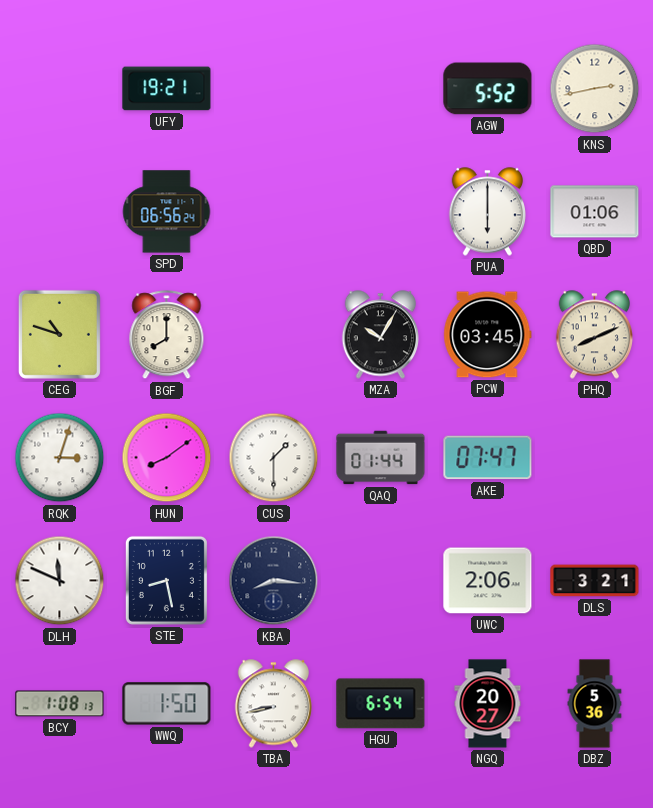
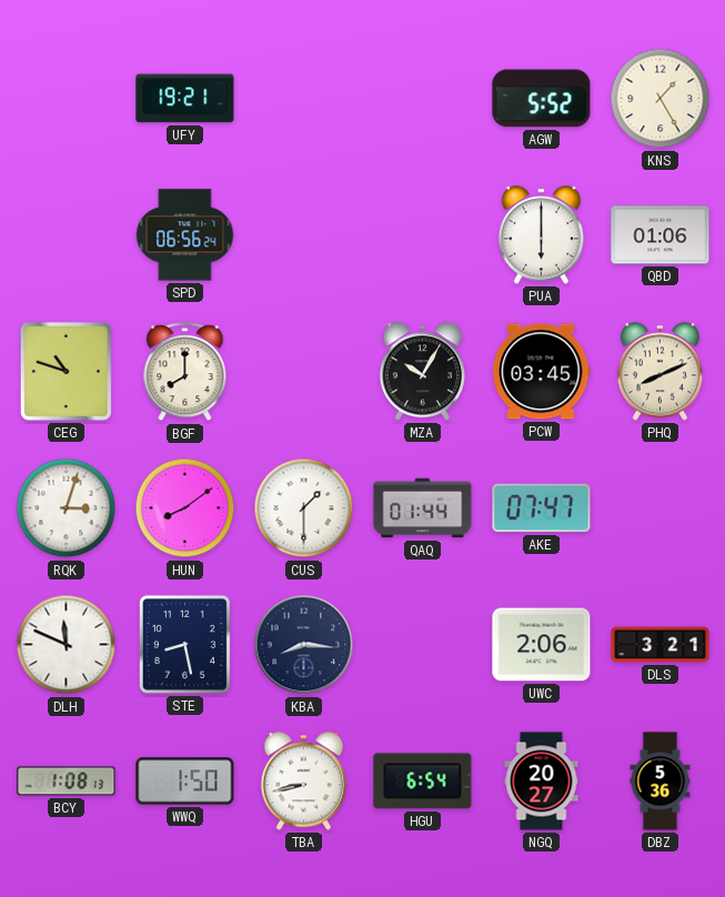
KNS: 2:43 -> 1:25
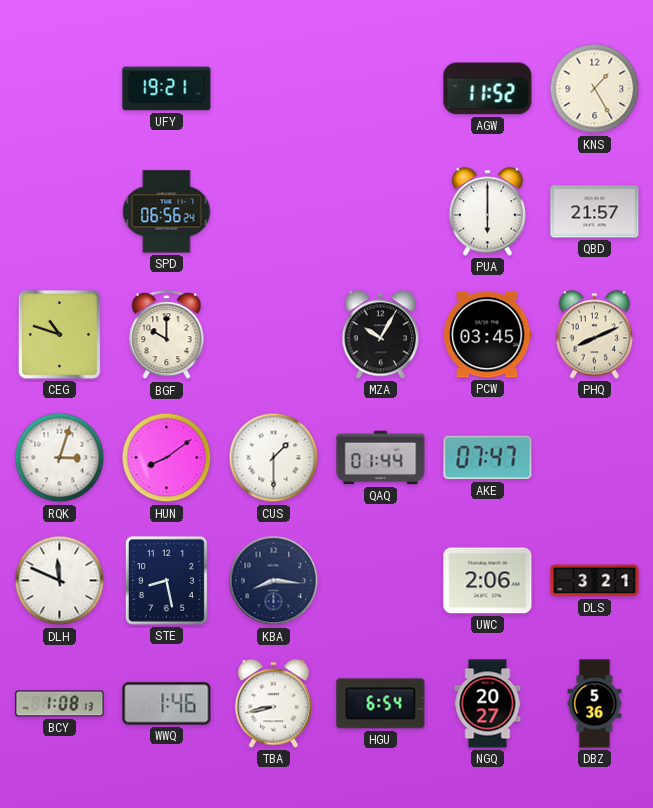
AGW: 5:52 -> 11:52
QBD: 01:06 -> 21:57
BGF: 8:00 -> 10:00
WWQ: 1:50 -> 1:46
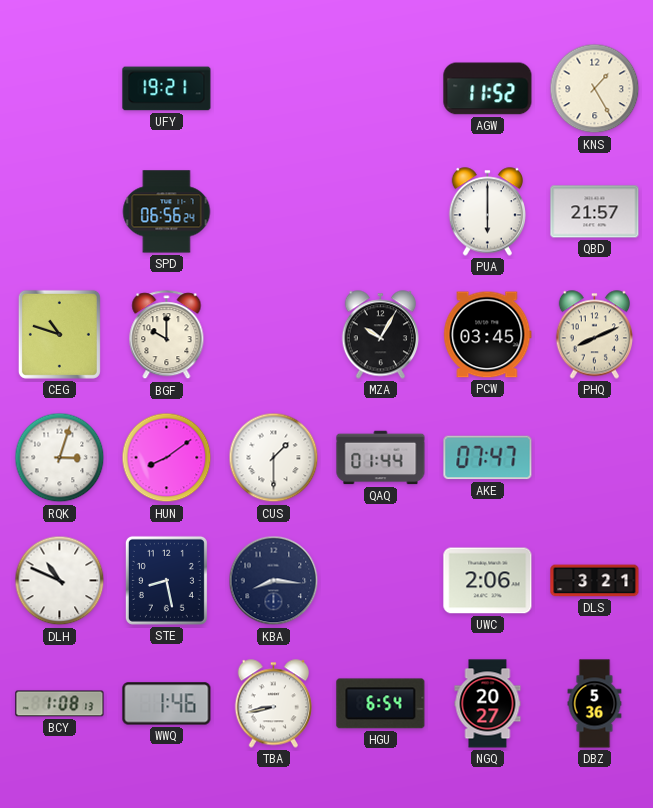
DLH: 11:49 -> 10:49
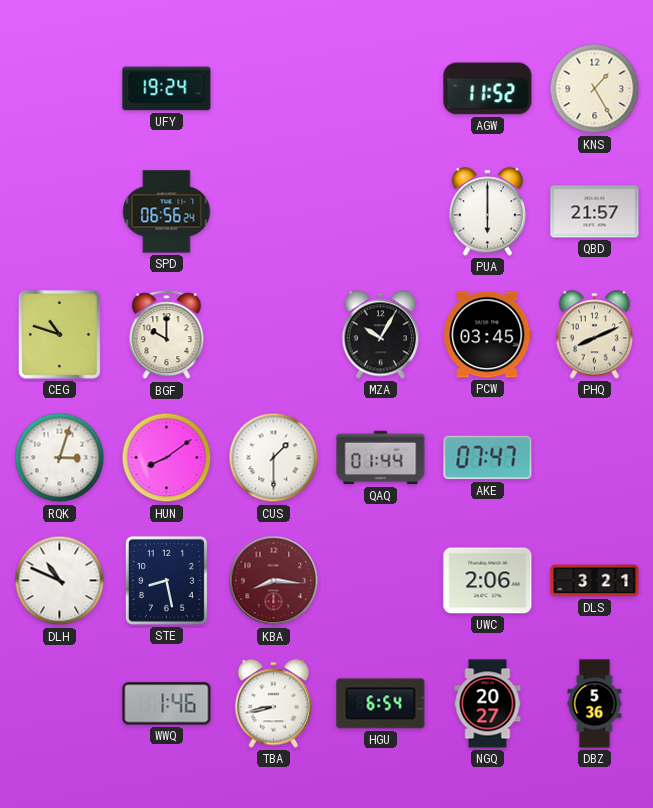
UFY: 19:21 -> 19:24
KBA dial: navy -> burgundy
BCY: 1:08 -> none
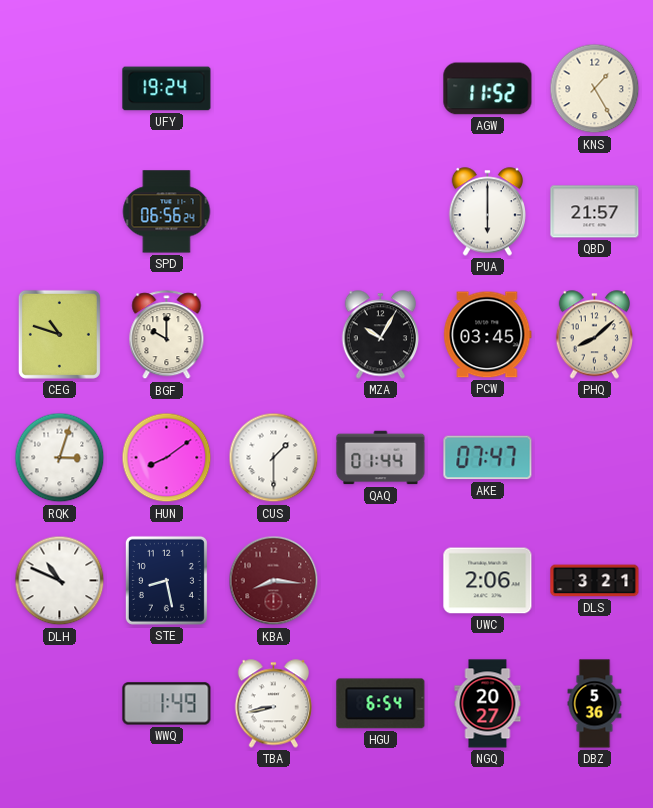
PHQ: 8:11 -> 8:08
WWQ: 1:46 -> 1:49
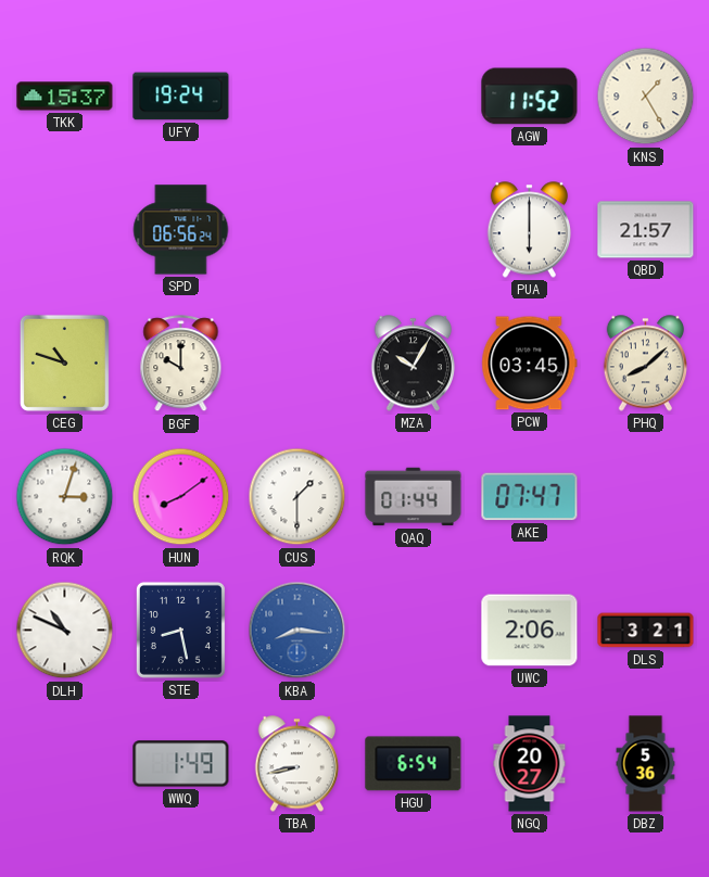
TKK: none -> 15:37
KBA dial: burgundy -> blue
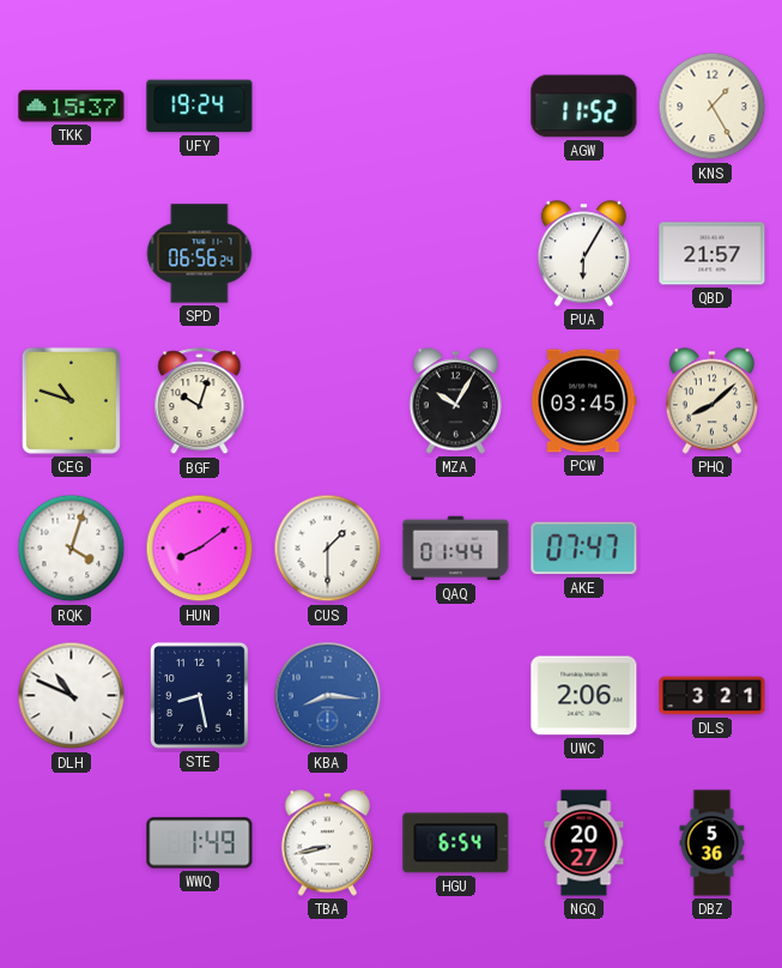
PUA: 6:00 -> 6:05
BGF: 10:00 -> 10:03
RQK: 3:03 -> 4:03
